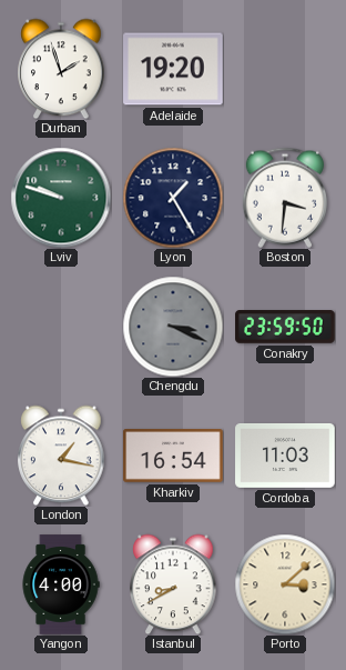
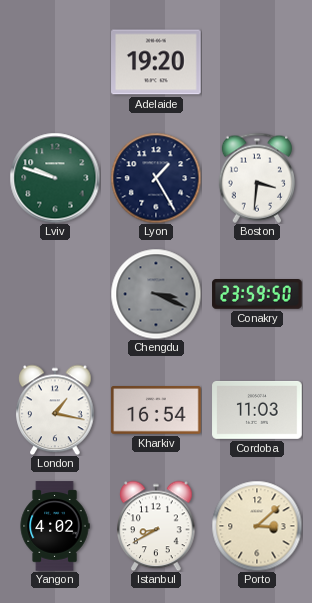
Durban: 1:57 -> none
Yangon: 4:00 -> 4:02
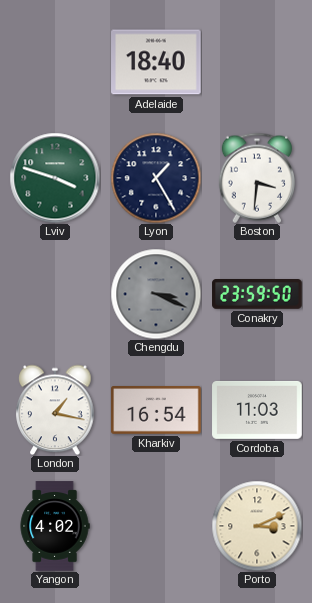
Adelaide: 19:20 -> 18:40
Lviv: 9:48 -> 3:48
Istanbul: 8:40 -> none
Porto: 3:08 -> 3:11
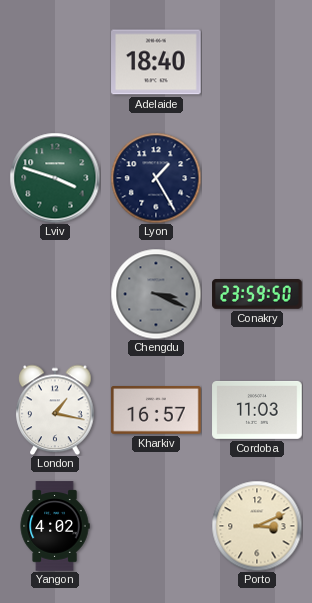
Boston: 3:31 -> none
Kharkiv: 16:54 -> 16:57
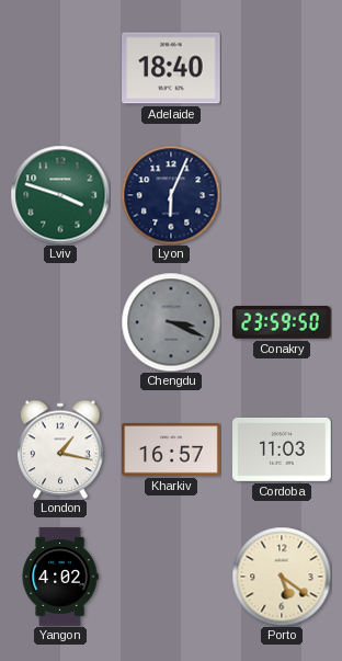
Lyon: 1:25 -> 6:04
Porto: 3:11 -> 5:21
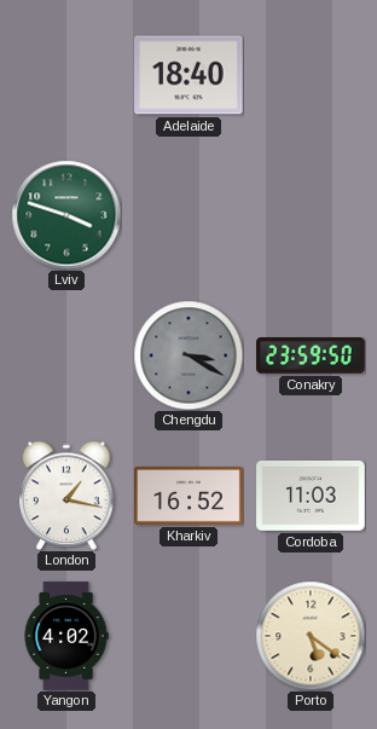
Lyon: 6:04 -> none
Chengdu: 3:19 -> 3:20
Kharkiv: 16:57 -> 16:52
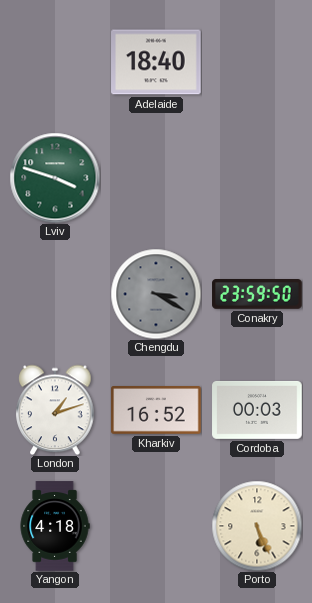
London: 1:17 -> 1:12
Cordoba: 11:03 -> 00:03
Yangon: 4:02 -> 4:18
Porto: 5:21 -> 5:26
